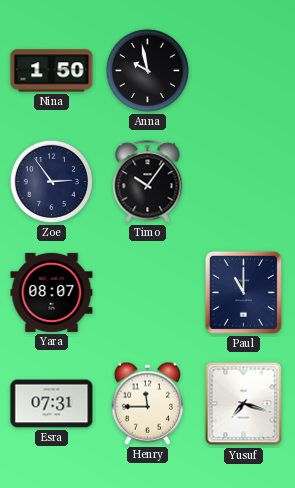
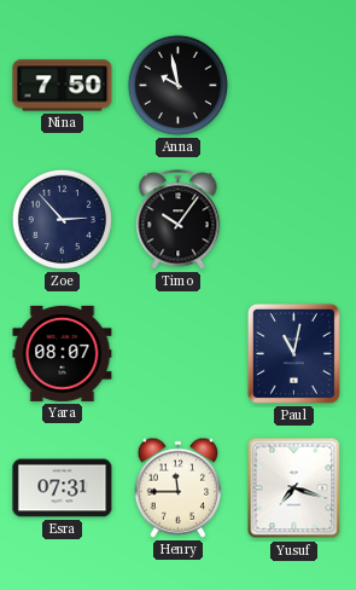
Nina: 1:50 -> 7:50
Zoe: 2:54 -> 2:53
Paul: 11:00 -> 11:02
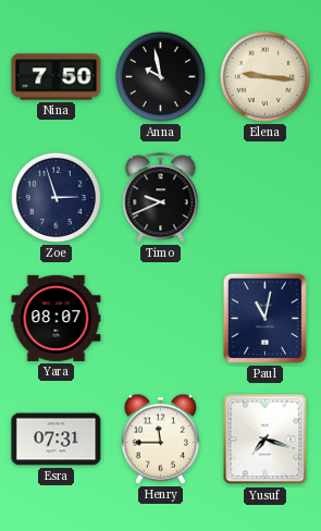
Elena: none -> 9:16
Zoe: 2:53 -> 2:57
Timo: 10:06 -> 9:41
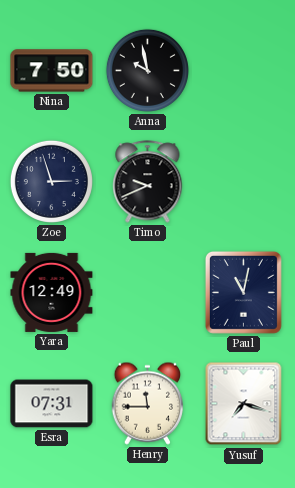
Elena: 9:16 -> none
Yara: 08:07 -> 12:49
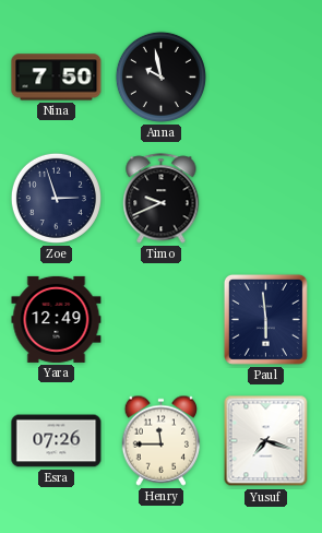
Paul: 11:02 -> 5:59
Esra: 07:31 -> 07:26
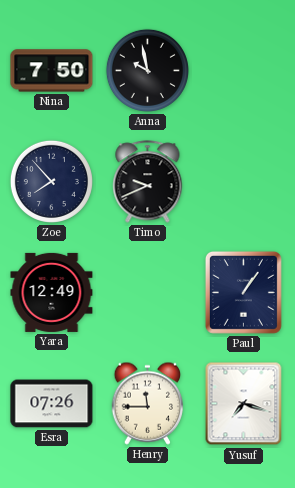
Zoe: 2:57 -> 7:53
Paul: 5:59 -> 1:06
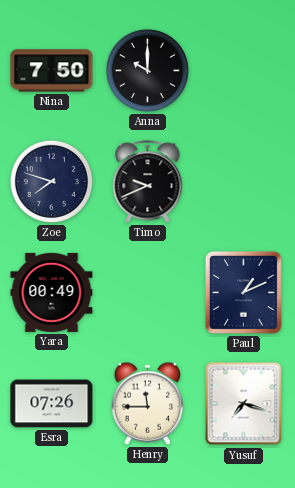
Anna: 9:58 -> 10:00
Zoe: 7:53 -> 7:48
Yara: 12:49 -> 00:49
Paul: 1:06 -> 1:11
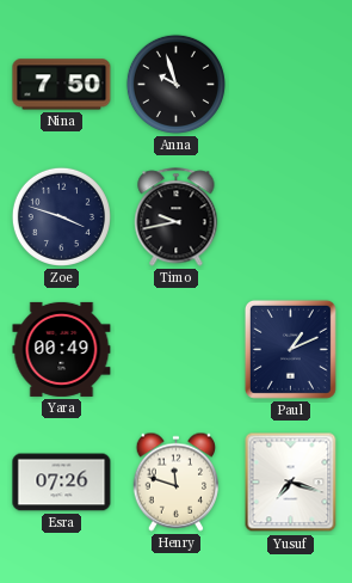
Anna: 10:00 -> 9:57
Zoe: 7:48 -> 3:48
Timo: 9:41 -> 9:43
Henry: 11:45 -> 11:48
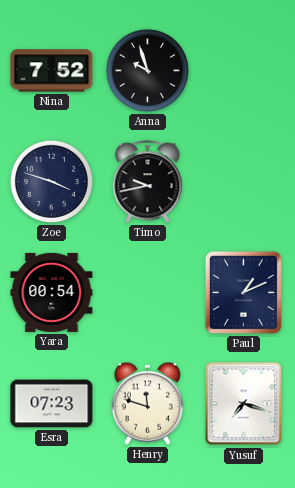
Nina: 7:50 -> 7:52
Yara: 00:49 -> 00:54
Esra: 07:26 -> 07:23
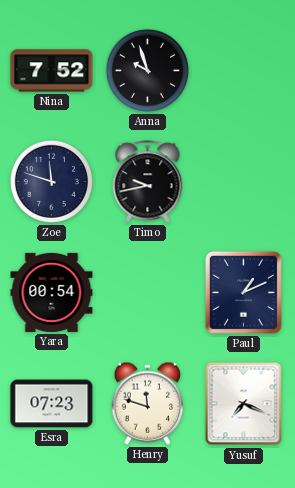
Zoe: 3:48 -> 11:48
Yusuf: 7:18 -> 7:19
